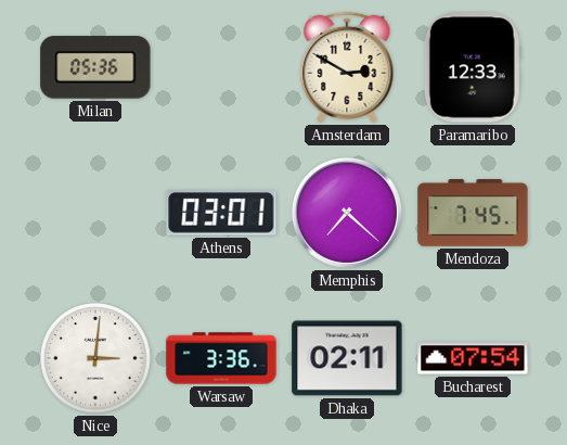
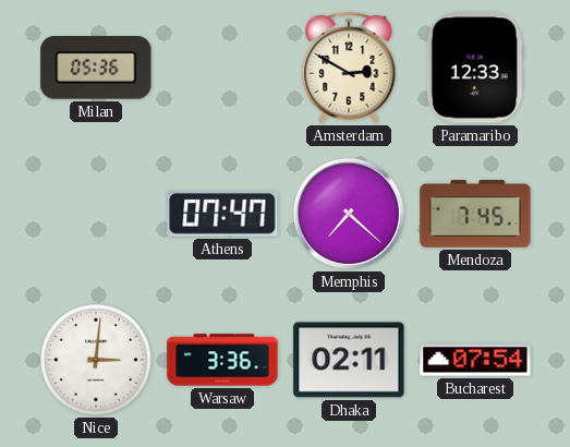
Athens: 03:01 -> 07:47
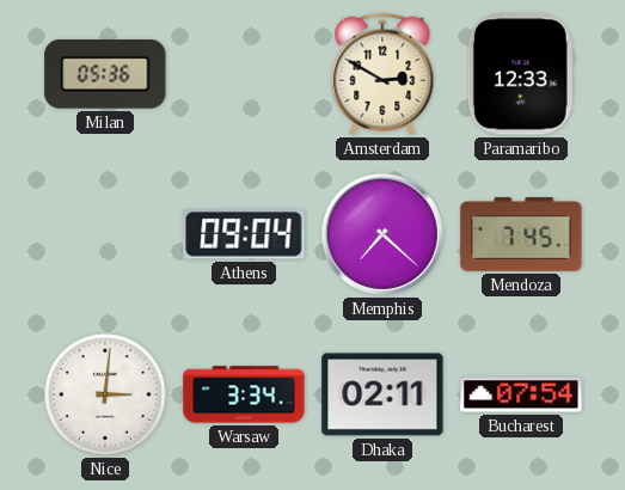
Athens: 07:47 -> 09:04
Warsaw: 3:36 -> 3:34
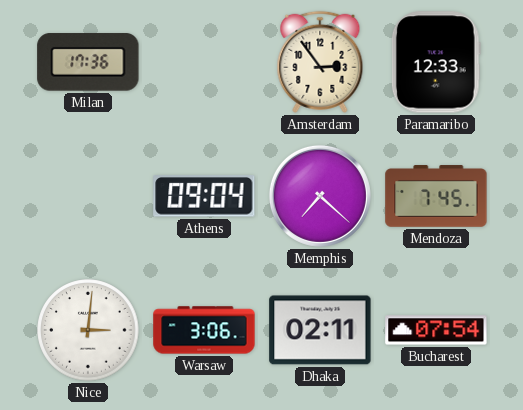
Milan: 05:36 -> 17:36
Amsterdam: 2:50 -> 2:54
Warsaw: 3:34 -> 3:06
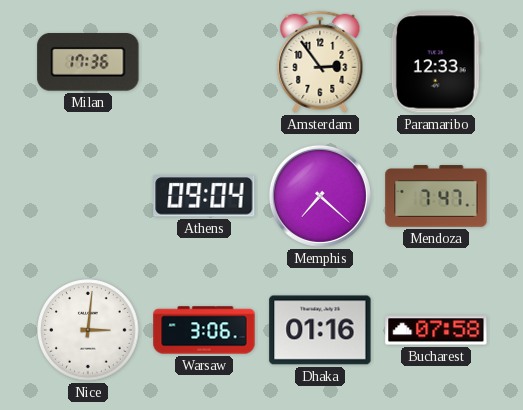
Mendoza: 7:45 -> 7:47
Dhaka: 02:11 -> 01:16
Bucharest: 07:54 -> 07:58
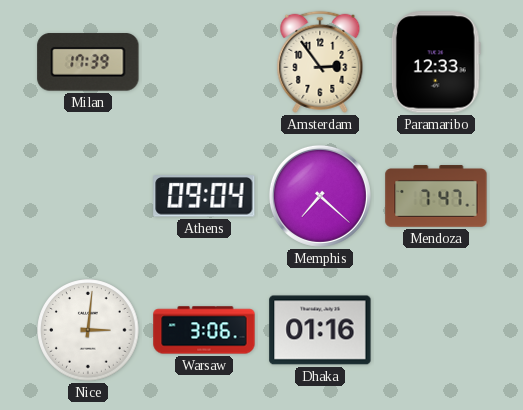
Milan: 17:36 -> 17:39
Bucharest: 07:58 -> none
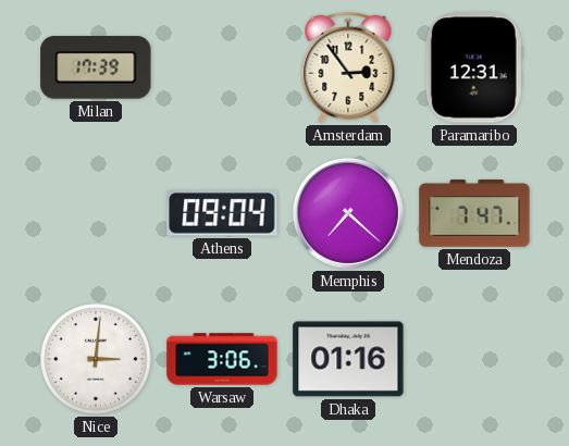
Paramaribo: 12:33 -> 12:31
